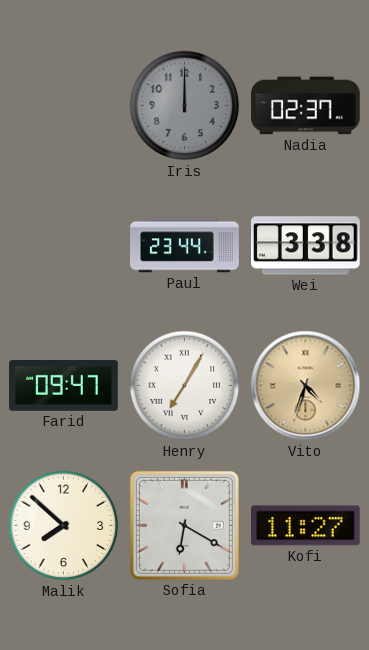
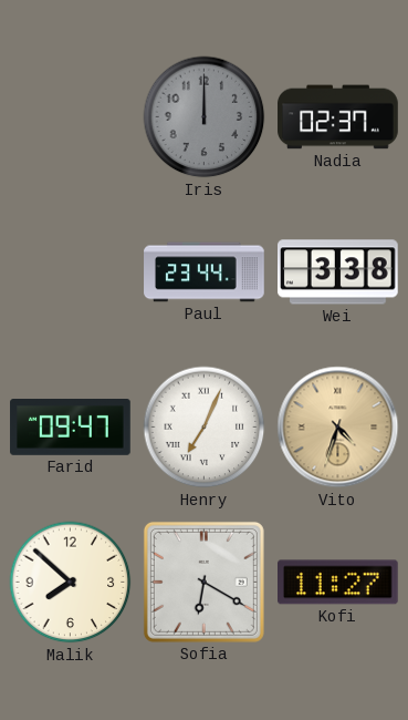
Henry: 7:05 -> 7:04
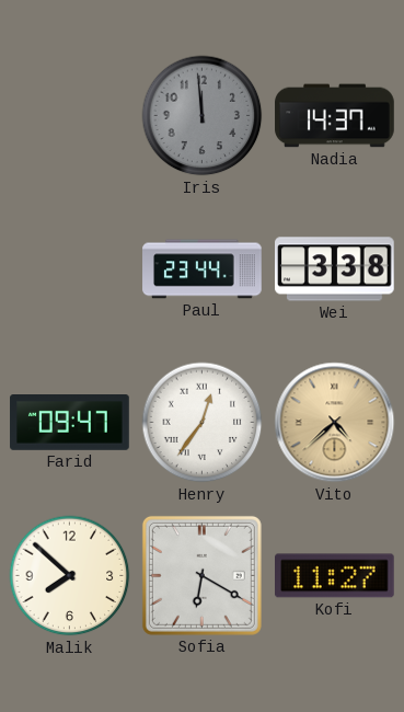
Iris: 12:00 -> 11:59
Nadia: 02:37 -> 14:37
Henry: 7:04 -> 12:36
Vito: 4:33 -> 4:38
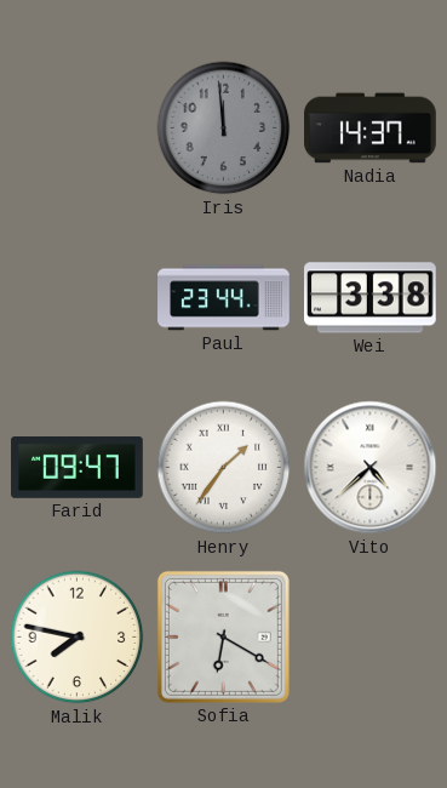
Henry: 12:36 -> 1:36
Vito dial: champagne -> white
Malik: 7:52 -> 7:47
Kofi: 11:27 -> none
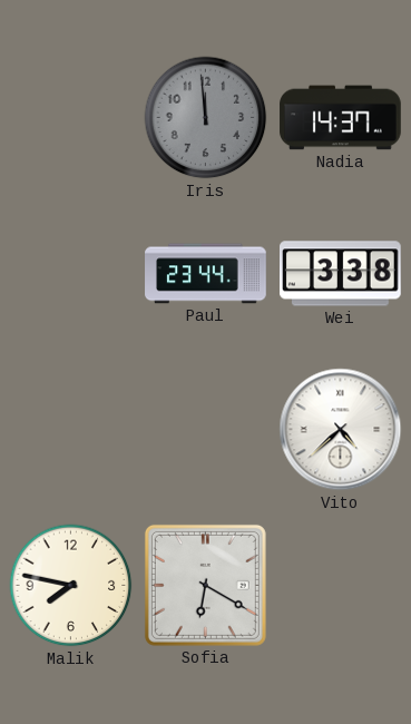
Farid: 09:47 -> none
Henry: 1:36 -> none
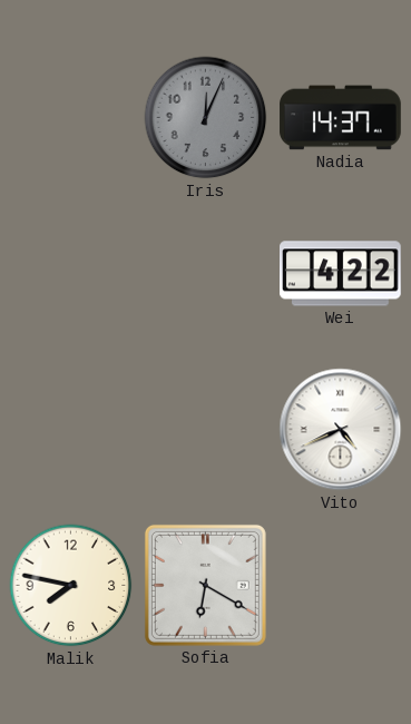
Iris: 11:59 -> 12:04
Paul: 23:44 -> none
Wei: 3:38 -> 4:22
Vito: 4:38 -> 4:41
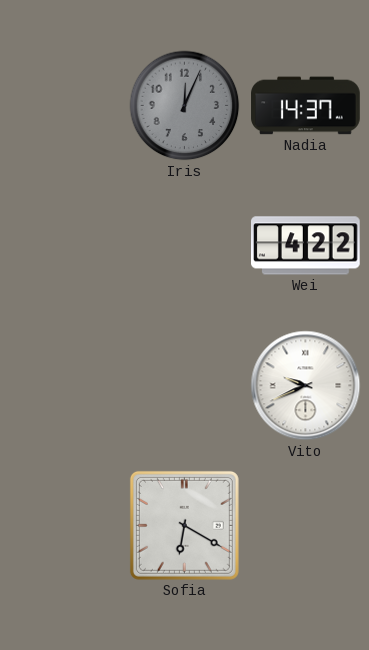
Vito: 4:41 -> 9:41
Malik: 7:47 -> none
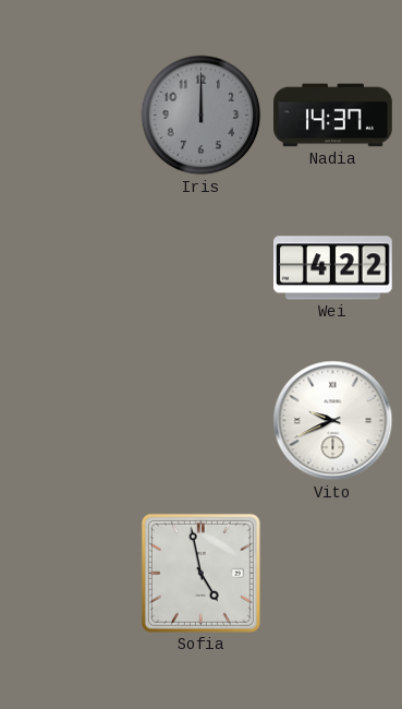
Iris: 12:04 -> 12:00
Sofia: 6:20 -> 4:58
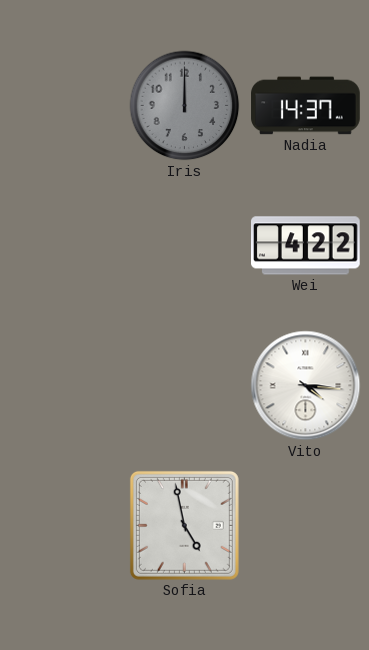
Vito: 9:41 -> 4:16
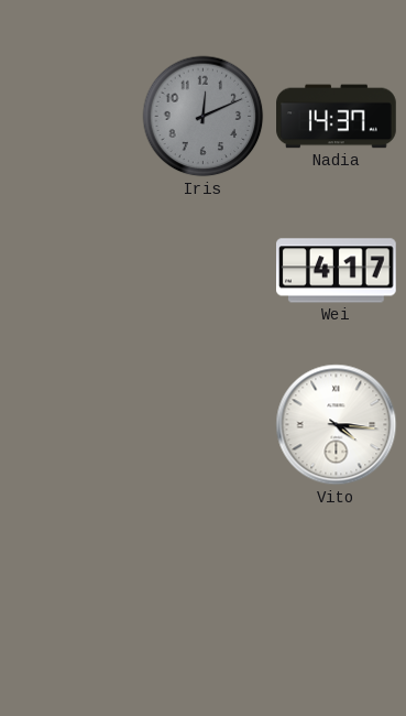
Iris: 12:00 -> 12:11
Wei: 4:22 -> 4:17
Sofia: 4:58 -> none
